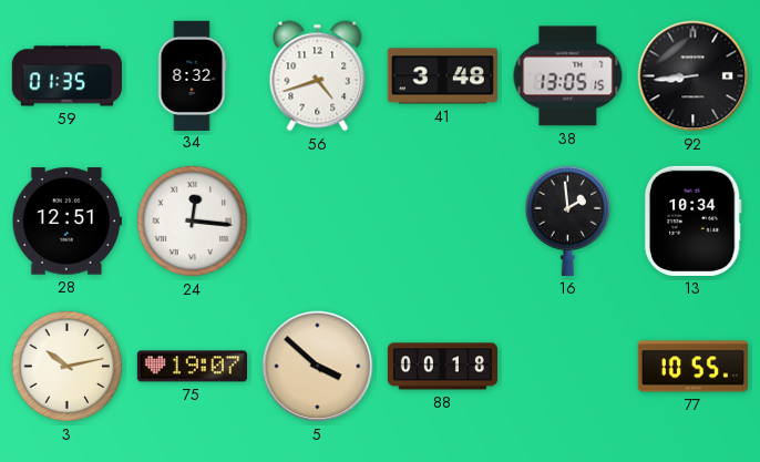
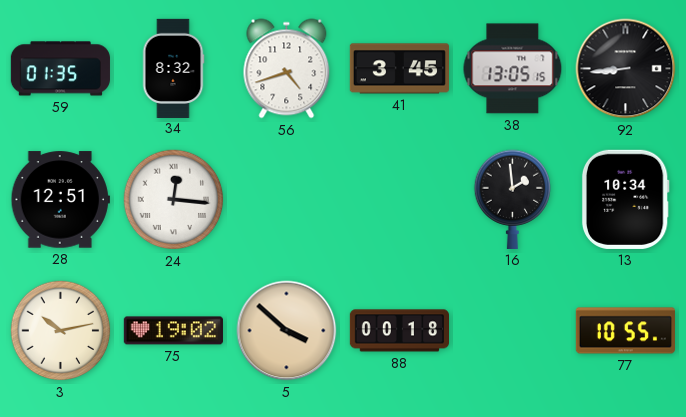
41: 3:48 -> 3:45
75: 19:07 -> 19:02
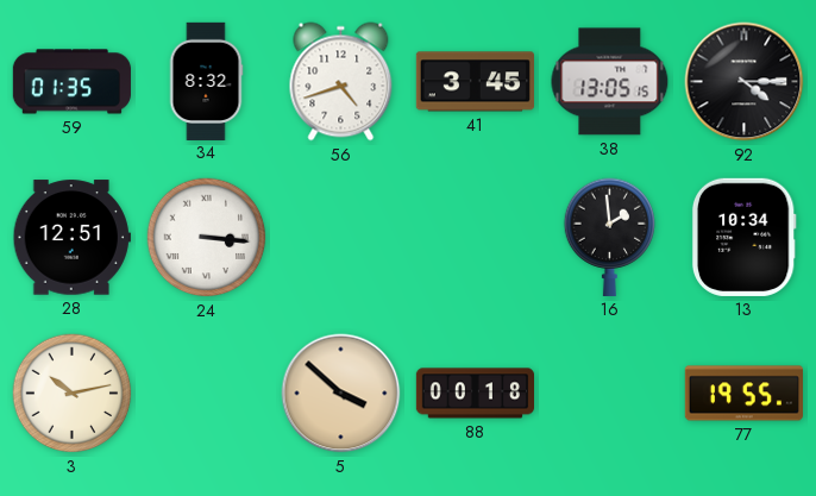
92: 8:44 -> 4:15
24: 12:16 -> 3:16
75: 19:02 -> none
77: 10:55 -> 19:55
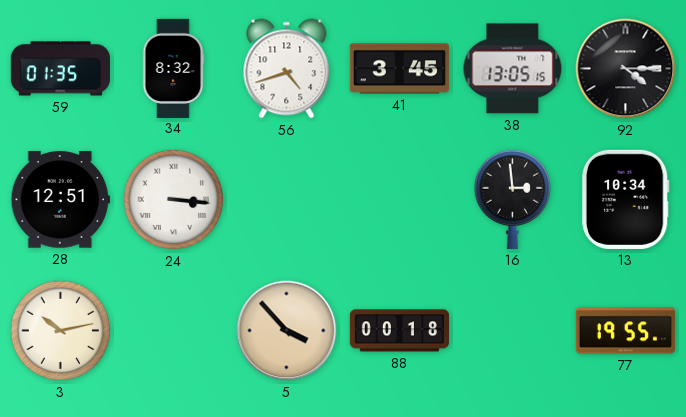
16: 1:59 -> 2:59
5: 3:52 -> 3:53
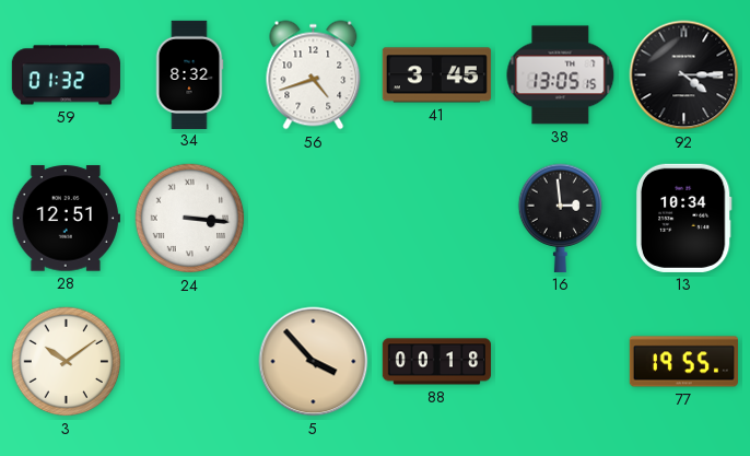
59: 01:35 -> 01:32
3: 10:13 -> 10:09
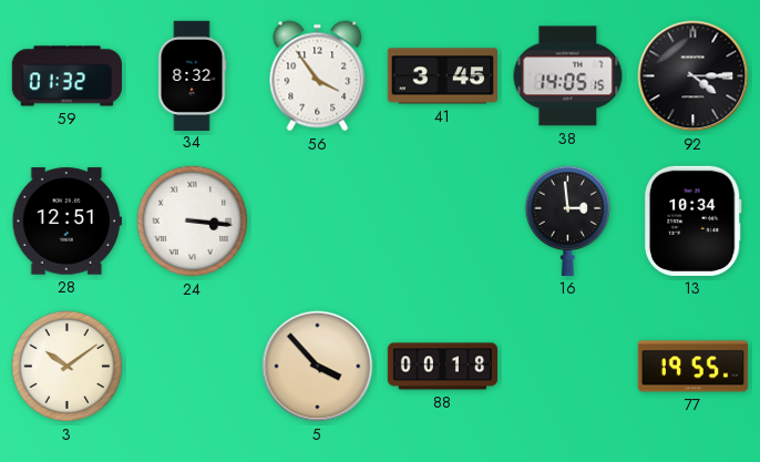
56: 4:42 -> 3:54
38: 13:05 -> 14:05
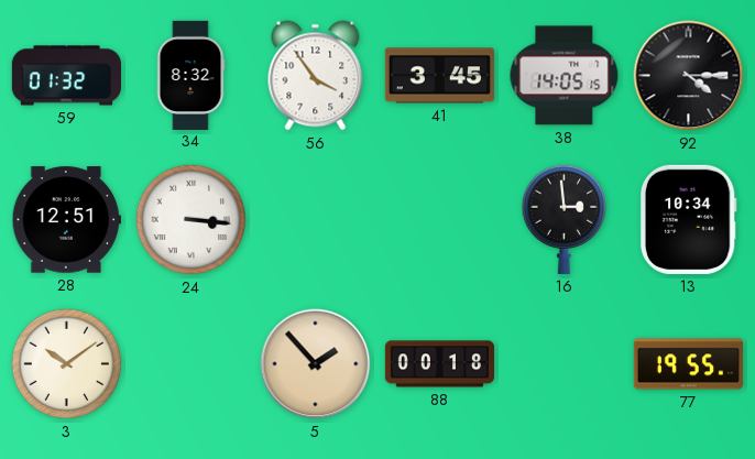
5: 3:53 -> 1:53
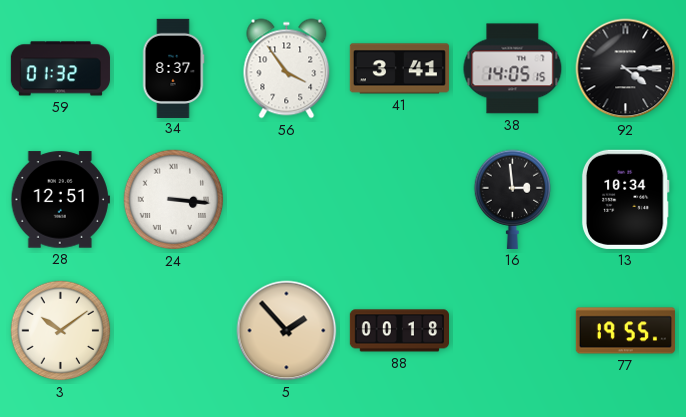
34: 8:32 -> 8:37
41: 3:45 -> 3:41
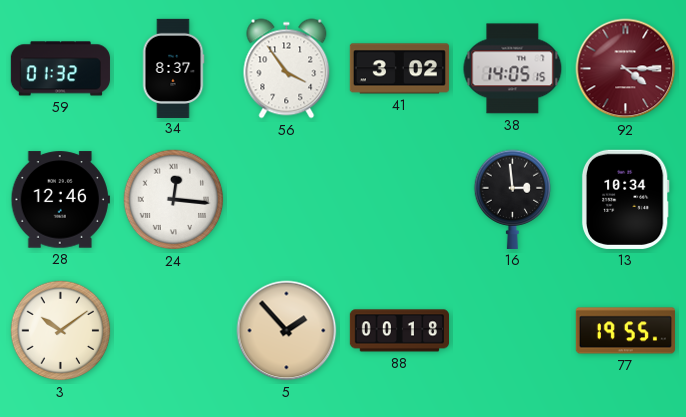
41: 3:41 -> 3:02
92 dial: black -> burgundy
28: 12:51 -> 12:46
24: 3:16 -> 12:16
